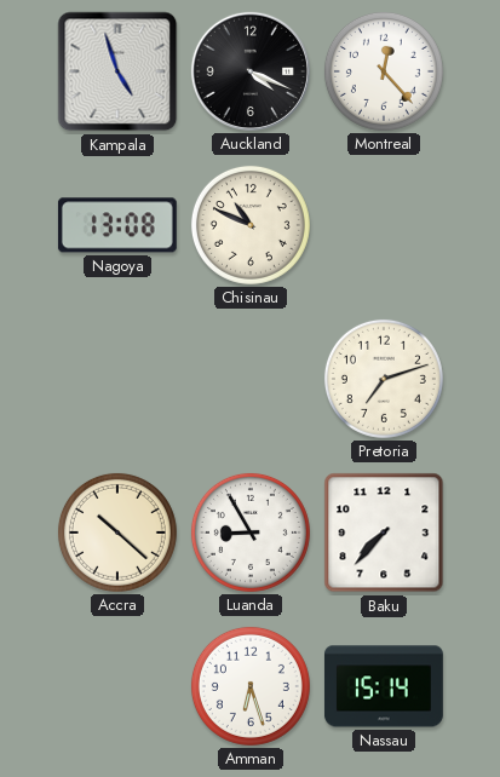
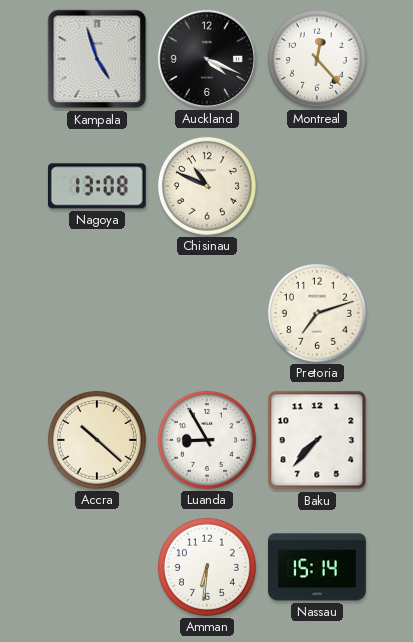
Amman: 6:27 -> 6:31
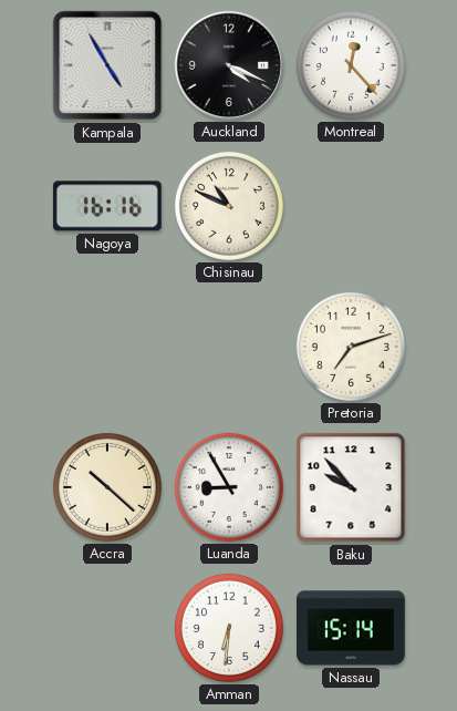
Kampala: 4:57 -> 4:55
Nagoya: 13:08 -> 16:16
Baku: 7:37 -> 9:53
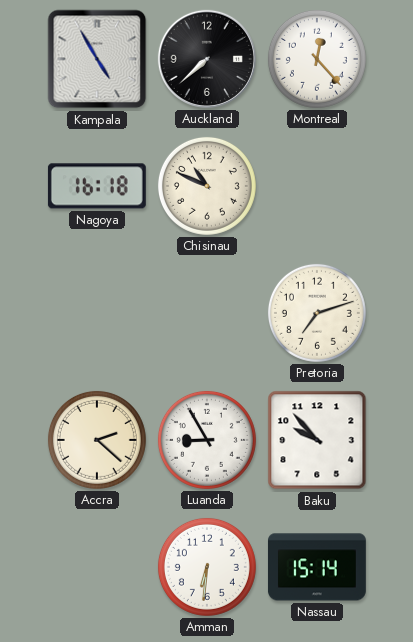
Auckland: 4:19 -> 7:38
Nagoya: 16:16 -> 16:18
Accra: 10:22 -> 2:22
